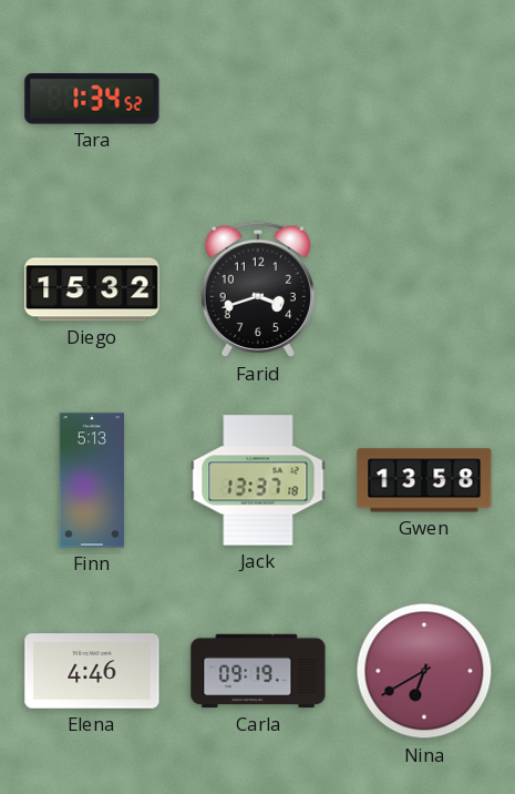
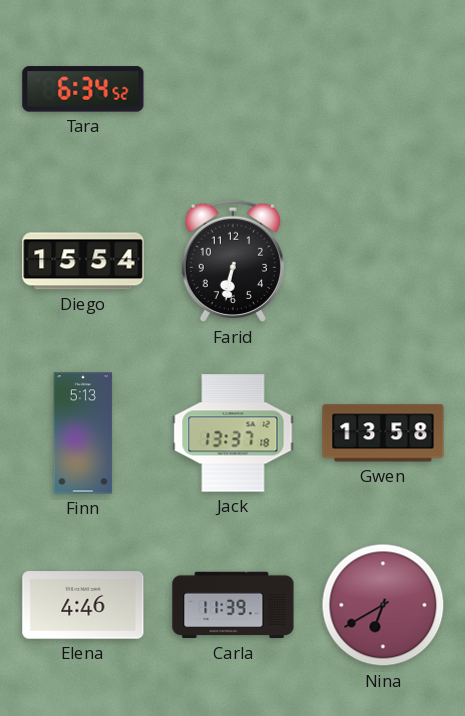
Tara: 1:34 -> 6:34
Diego: 15:32 -> 15:54
Farid: 3:42 -> 6:32
Carla: 09:19 -> 11:39
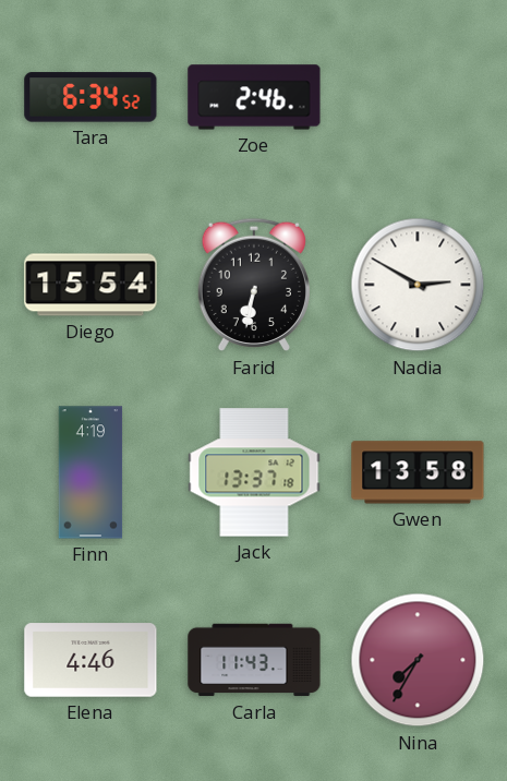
Zoe: none -> 2:46
Nadia: none -> 2:50
Finn: 5:13 -> 4:19
Carla: 11:39 -> 11:43
Nina: 6:40 -> 7:35
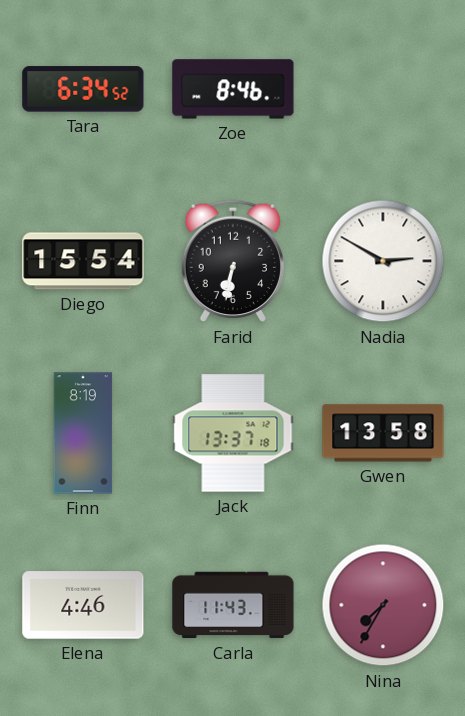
Zoe: 2:46 -> 8:46
Finn: 4:19 -> 8:19
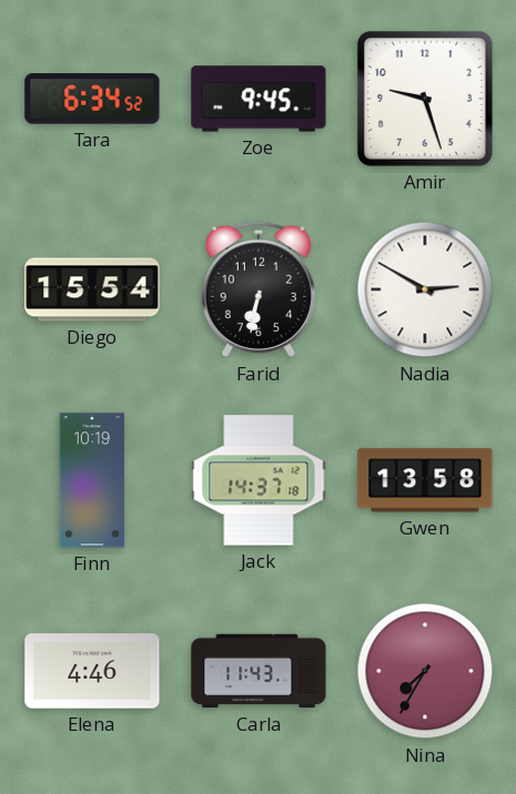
Zoe: 8:46 -> 9:45
Amir: none -> 9:27
Finn: 8:19 -> 10:19
Jack: 13:37 -> 14:37
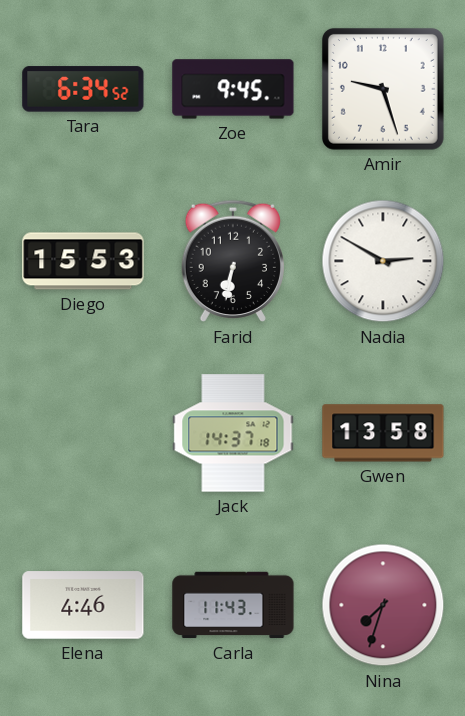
Diego: 15:54 -> 15:53
Finn: 10:19 -> none
Nina: 7:35 -> 7:33
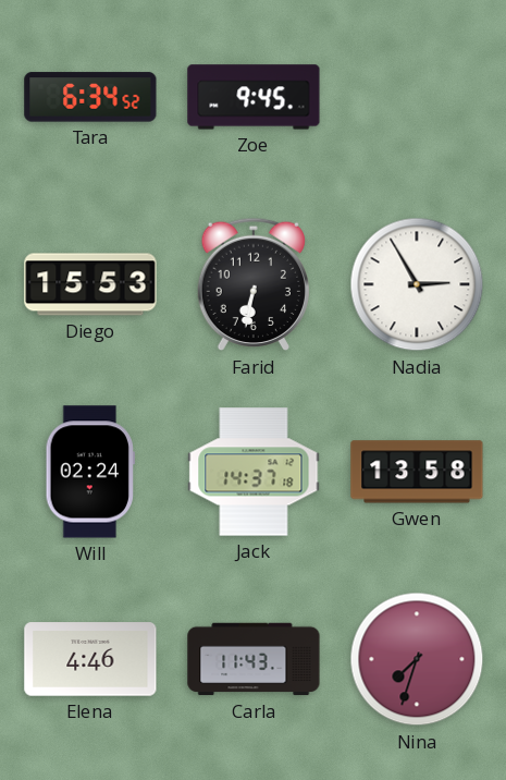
Amir: 9:27 -> none
Nadia: 2:50 -> 2:55
Will: none -> 02:24
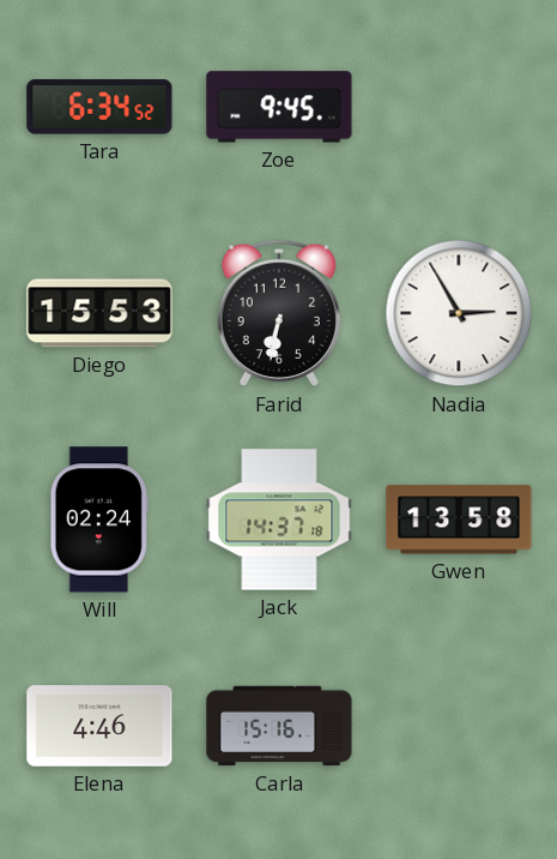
Carla: 11:43 -> 15:16
Nina: 7:33 -> none
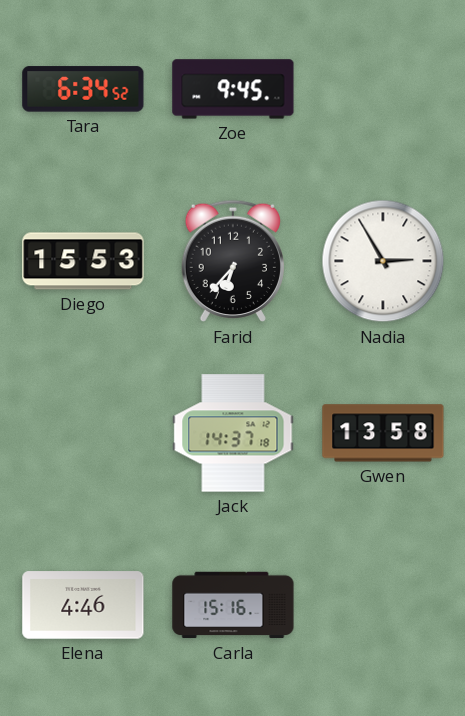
Farid: 6:32 -> 6:37
Will: 02:24 -> none
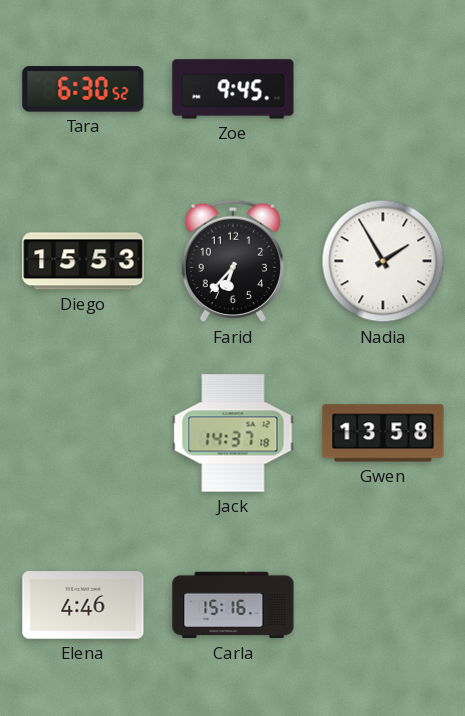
Tara: 6:34 -> 6:30
Nadia: 2:55 -> 1:55
